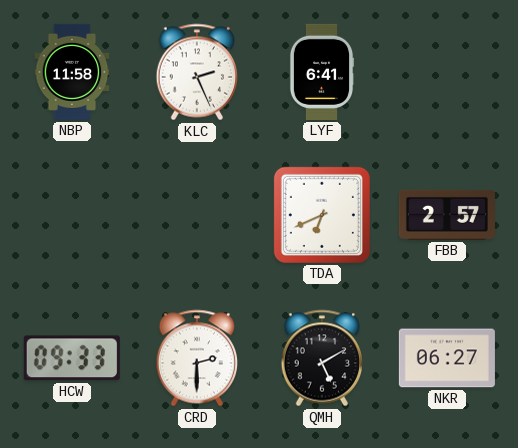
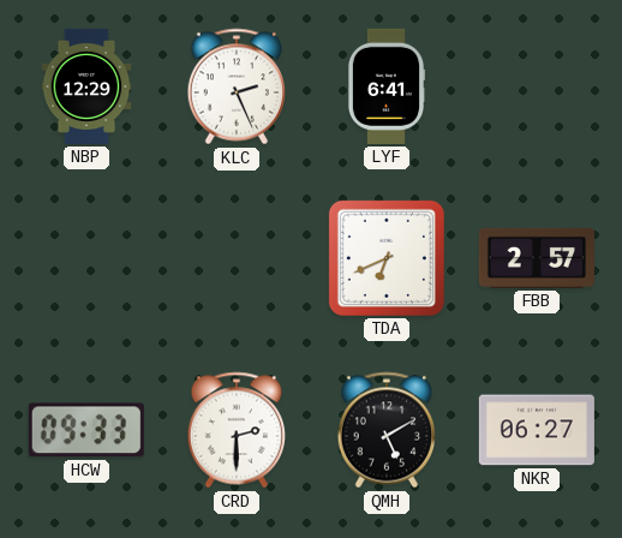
NBP: 11:58 -> 12:29
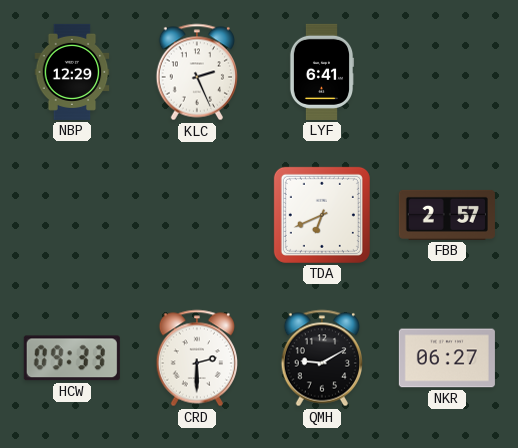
QMH: 5:10 -> 9:10
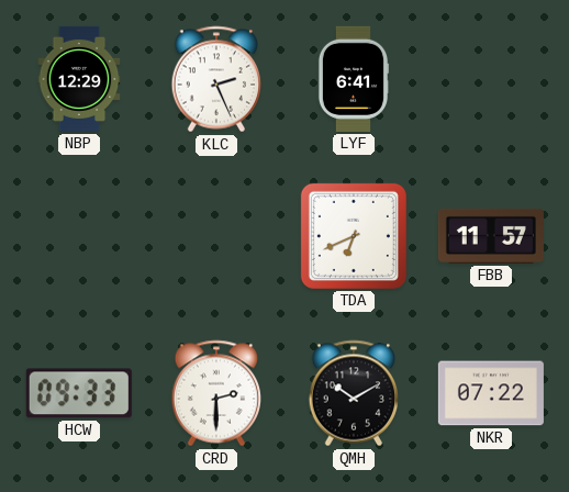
FBB: 2:57 -> 11:57
QMH: 9:10 -> 10:10
NKR: 06:27 -> 07:22
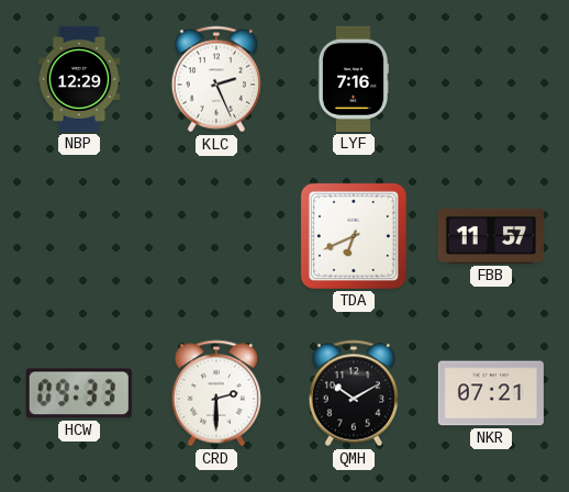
LYF: 6:41 -> 7:16
NKR: 07:22 -> 07:21
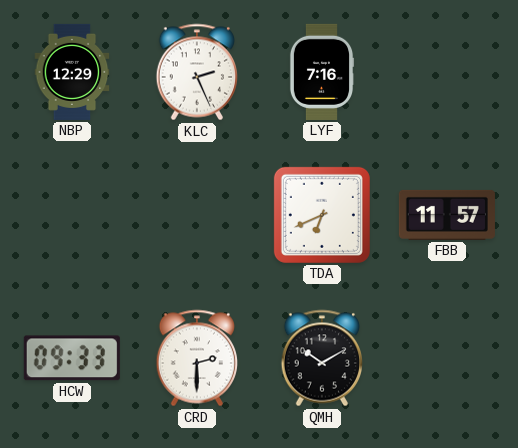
NKR: 07:21 -> none
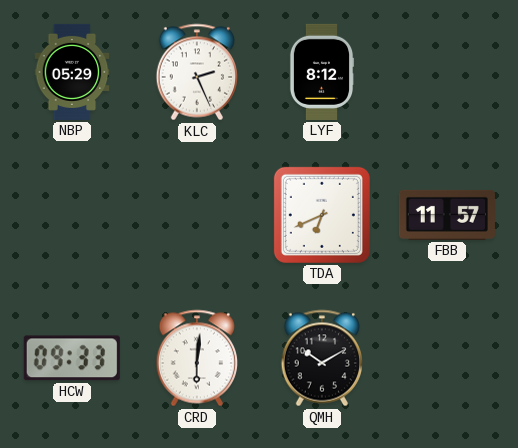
NBP: 12:29 -> 05:29
LYF: 7:16 -> 8:12
CRD: 2:30 -> 6:01
